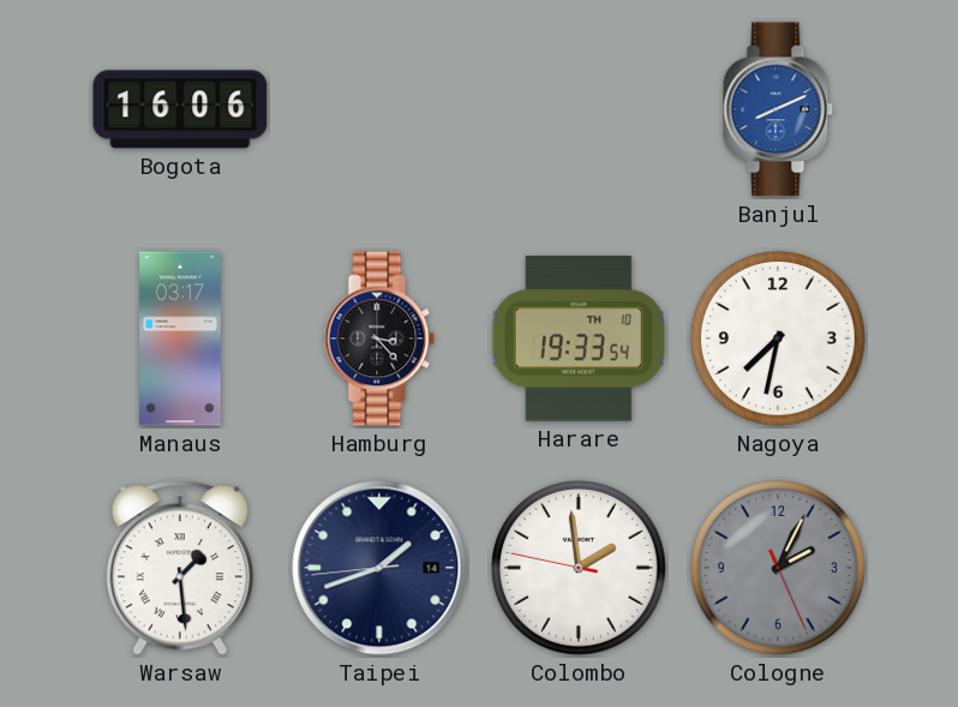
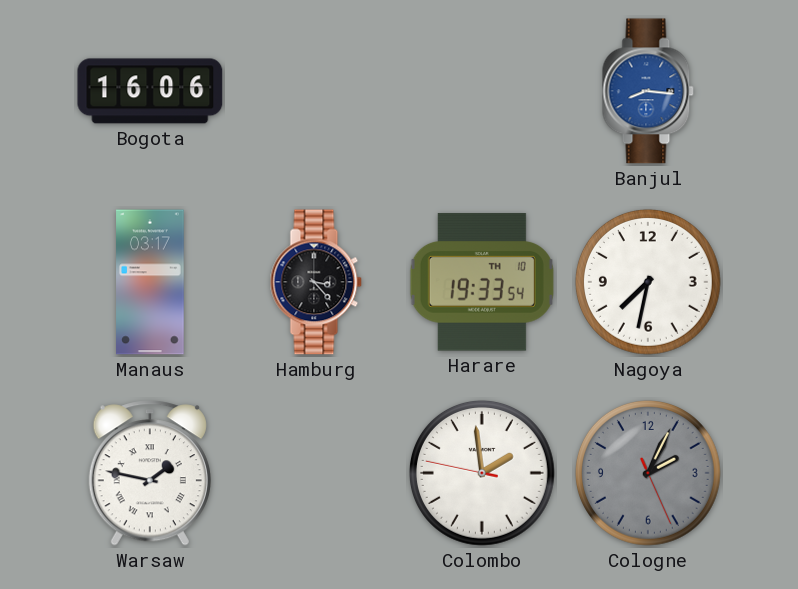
Banjul: 8:11 -> 8:16
Warsaw: 1:29 -> 1:47
Taipei: 1:41 -> none
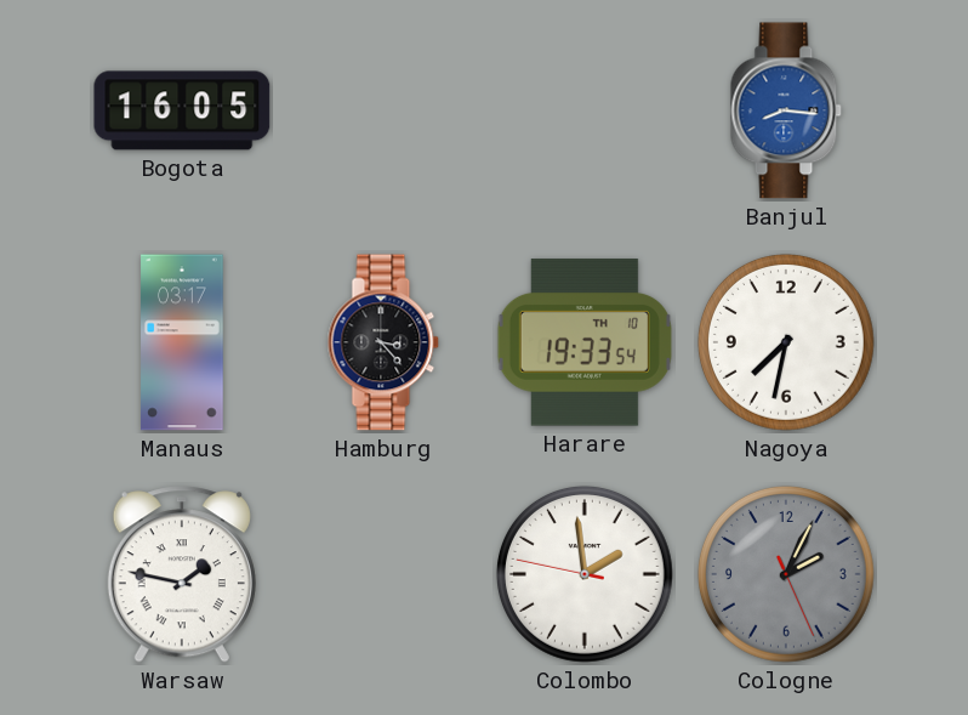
Bogota: 16:06 -> 16:05
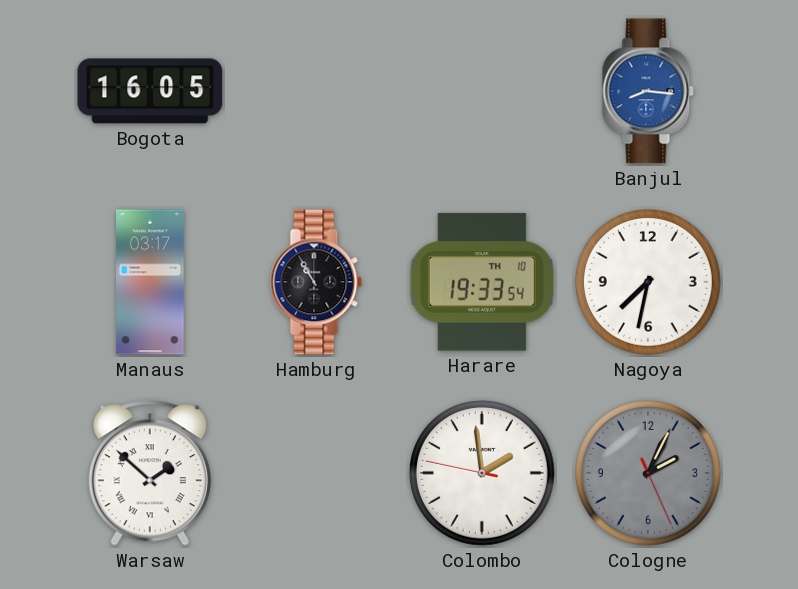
Hamburg: 3:23 -> 10:55
Warsaw: 1:47 -> 1:52
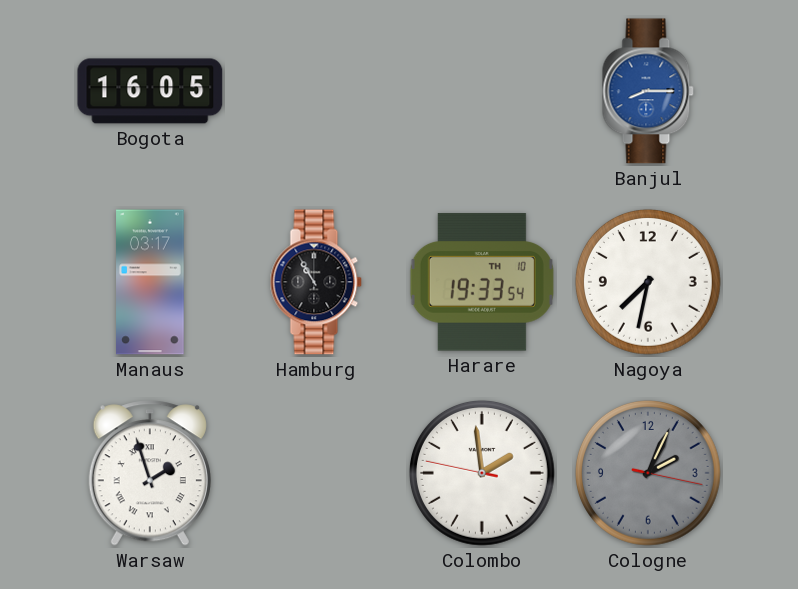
Banjul: 8:16 -> 8:15
Warsaw: 1:52 -> 1:57
Cologne: 2:04:26 -> 2:04:17
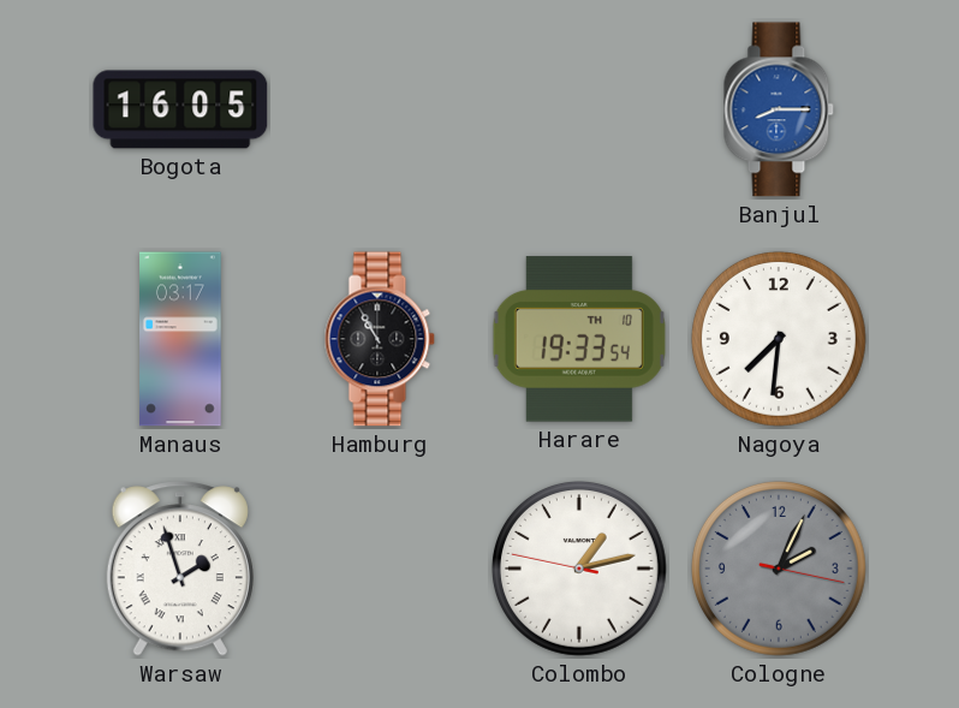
Nagoya: 7:32 -> 7:31
Colombo: 1:58 -> 1:12
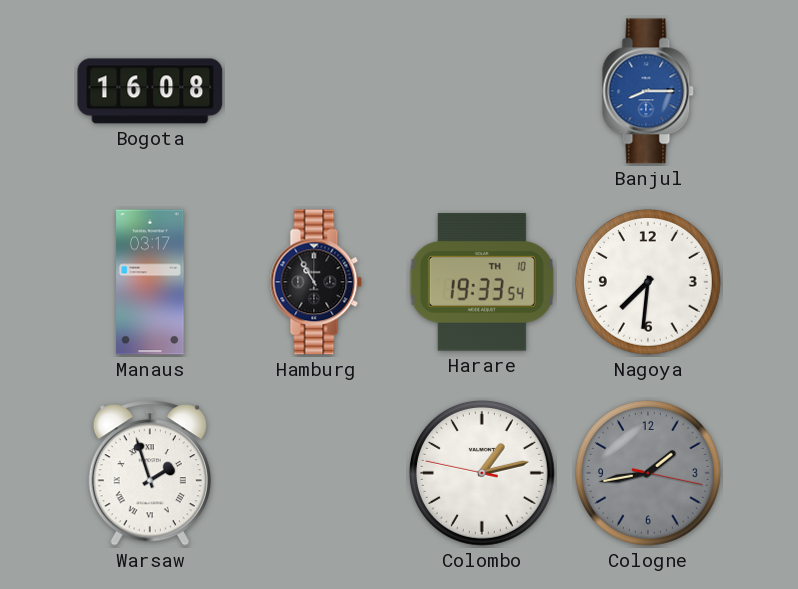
Bogota: 16:05 -> 16:08
Cologne: 2:04 -> 1:43
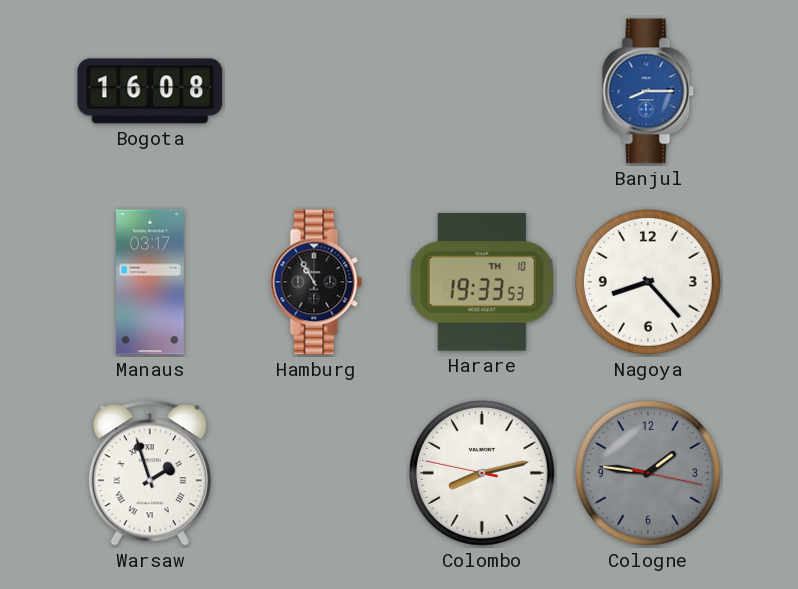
Harare: 19:33:54 -> 19:33:53
Nagoya: 7:31 -> 8:23
Colombo: 1:12 -> 8:12
Cologne: 1:43 -> 1:46
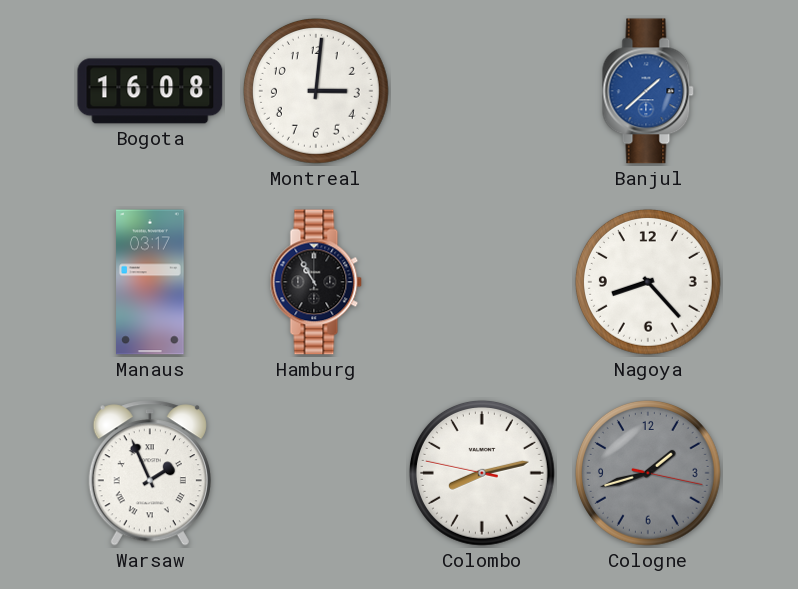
Montreal: none -> 3:01
Banjul: 8:15 -> 1:38
Harare: 19:33 -> none
Warsaw: 1:57 -> 1:56
Cologne: 1:46 -> 1:42
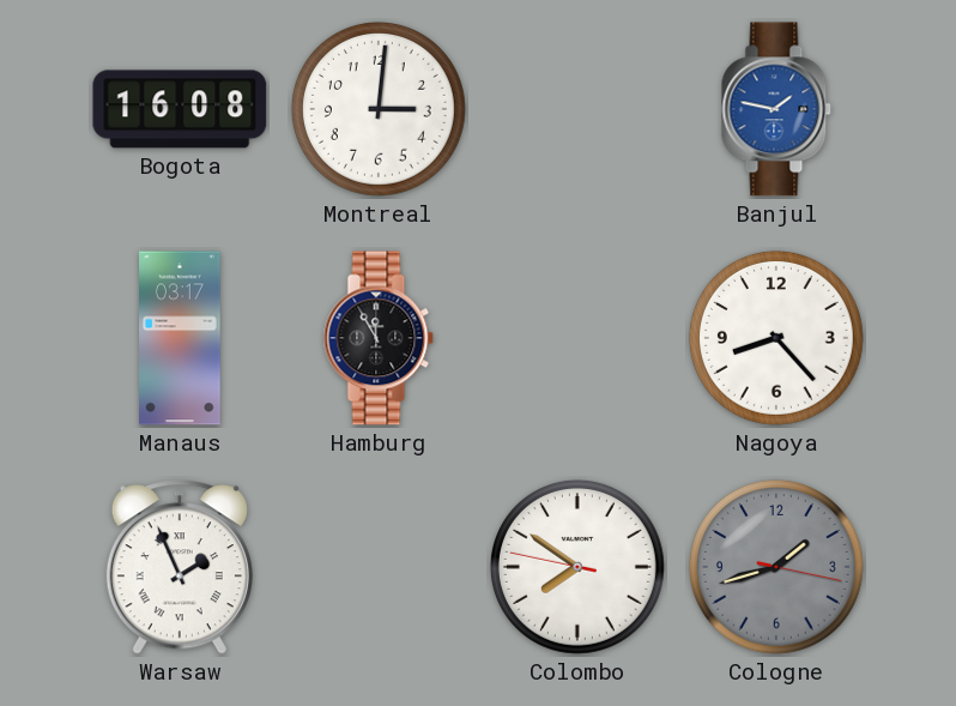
Banjul: 1:38 -> 1:47
Hamburg: 10:55 -> 11:55
Colombo: 8:12 -> 7:50
